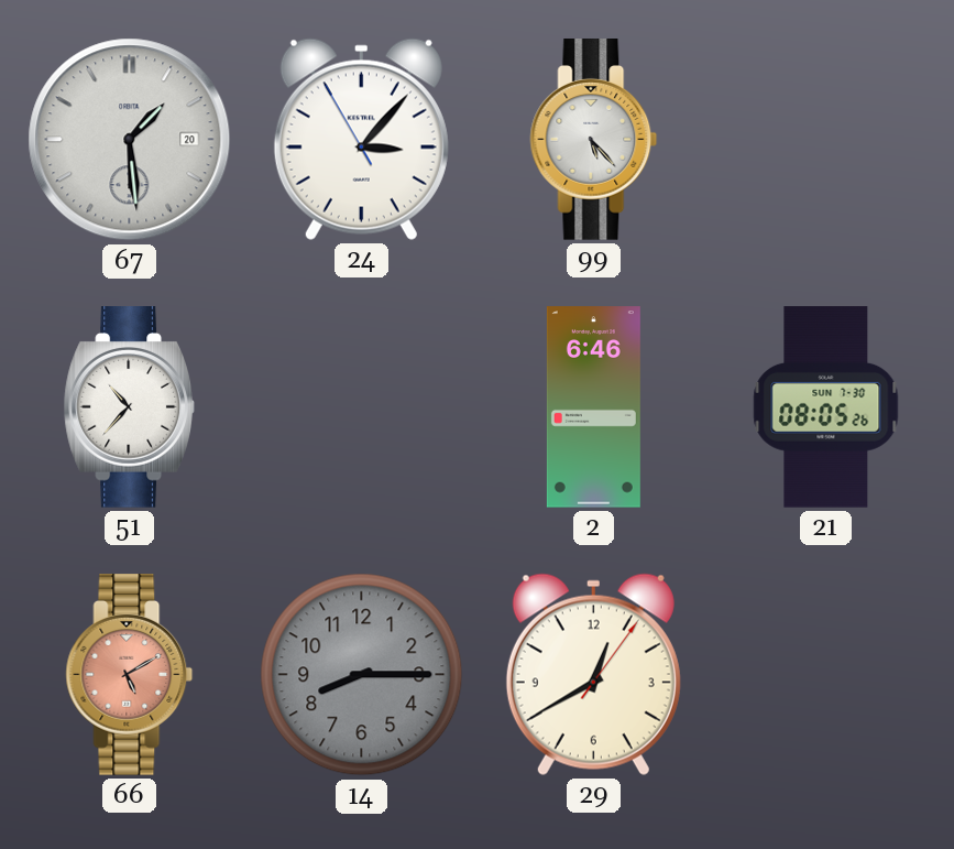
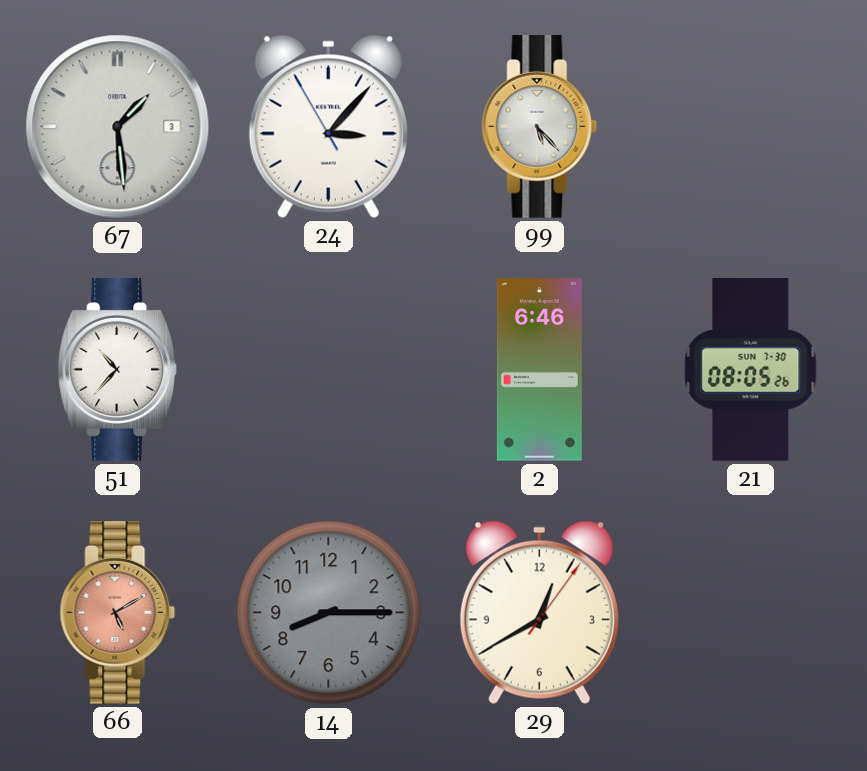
67 date: 20 -> 3
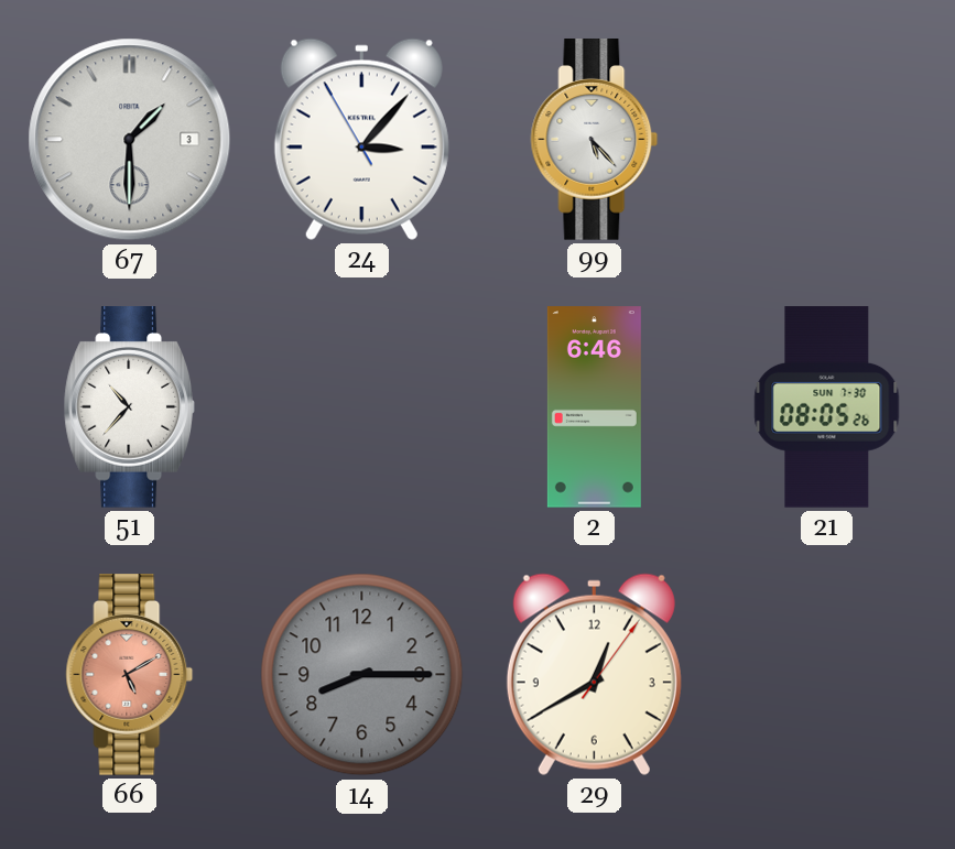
67: 1:29 -> 1:30
